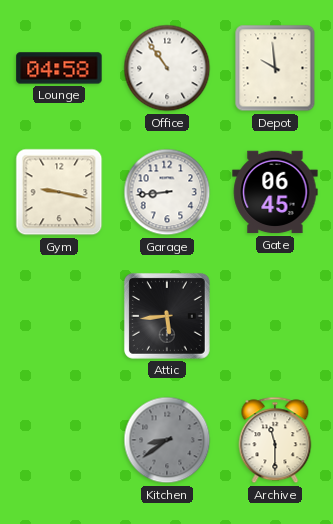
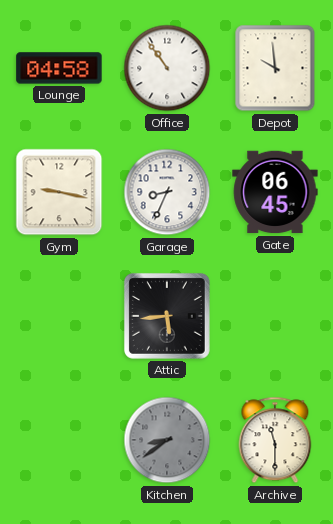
Garage: 8:44 -> 8:34
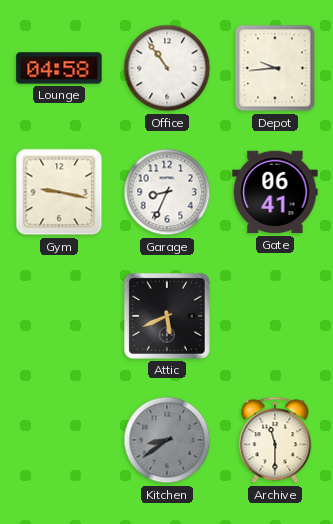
Depot: 9:59 -> 9:44
Gate: 06:45 -> 06:41
Attic: 5:44 -> 5:41
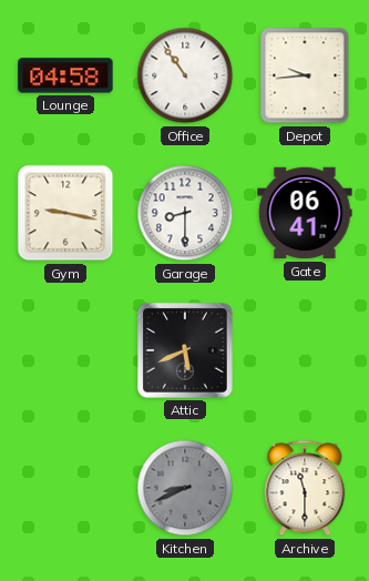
Garage: 8:34 -> 8:30
Kitchen: 8:39 -> 8:41
